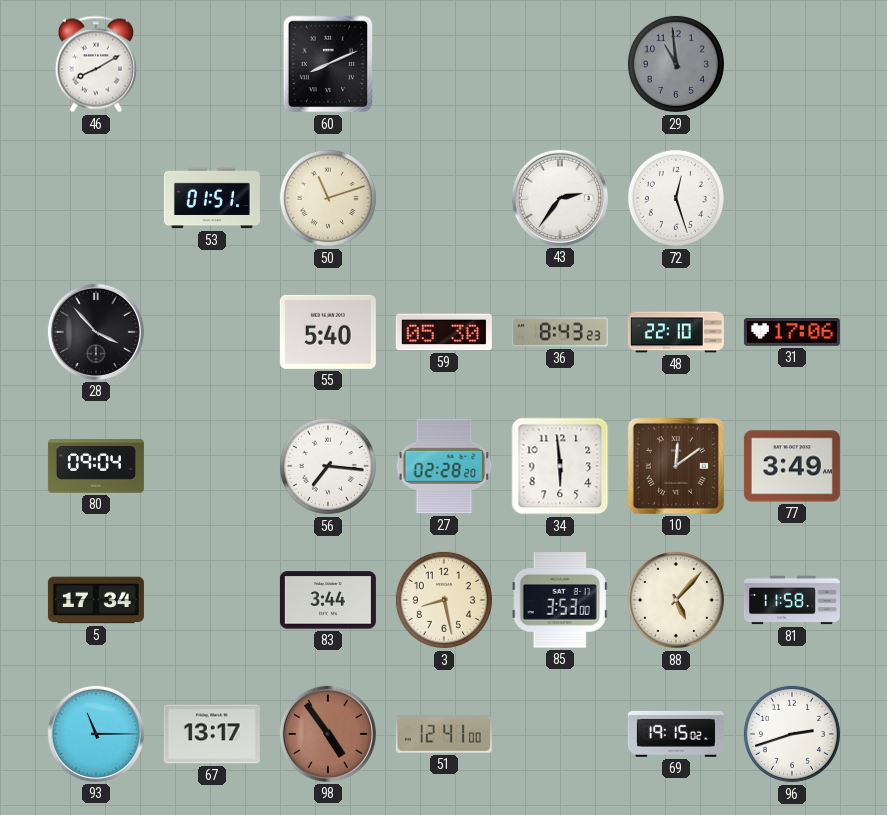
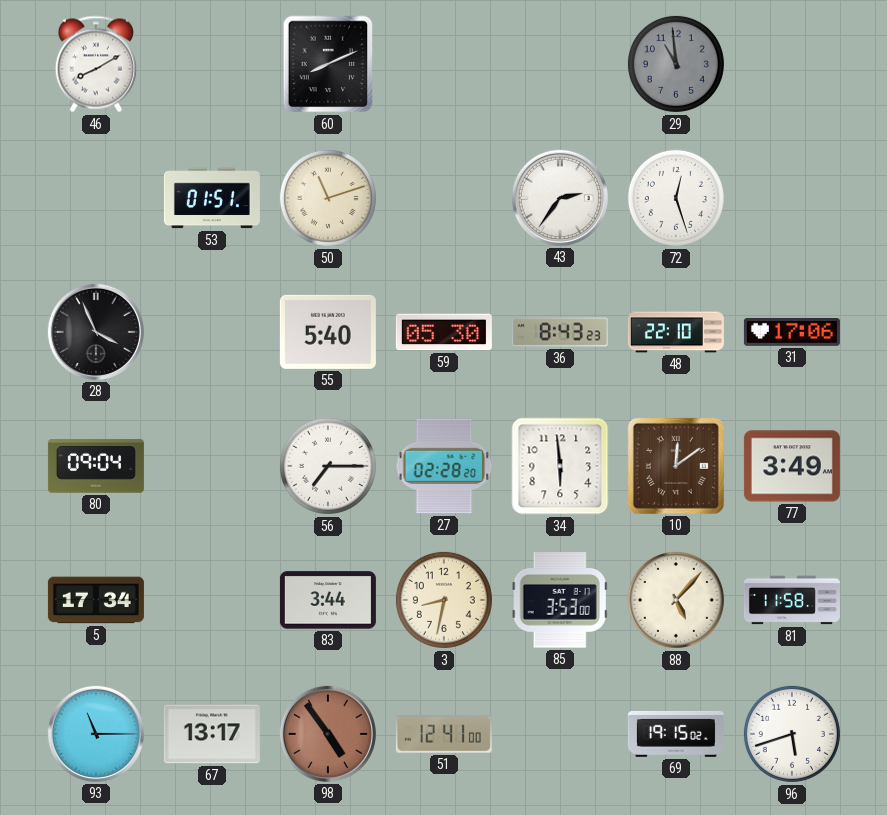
28: 3:53 -> 3:56
56: 7:16 -> 7:15
3: 8:28 -> 8:32
96: 2:42 -> 5:42
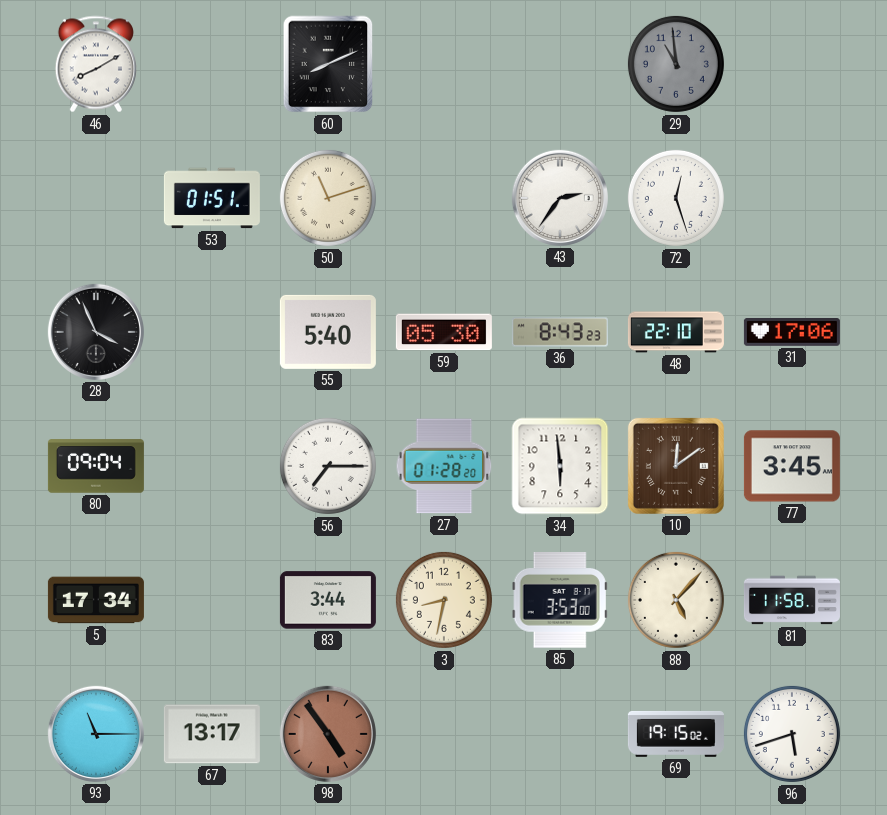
27: 02:28 -> 01:28
77: 3:49 -> 3:45
51: 12:41 -> none
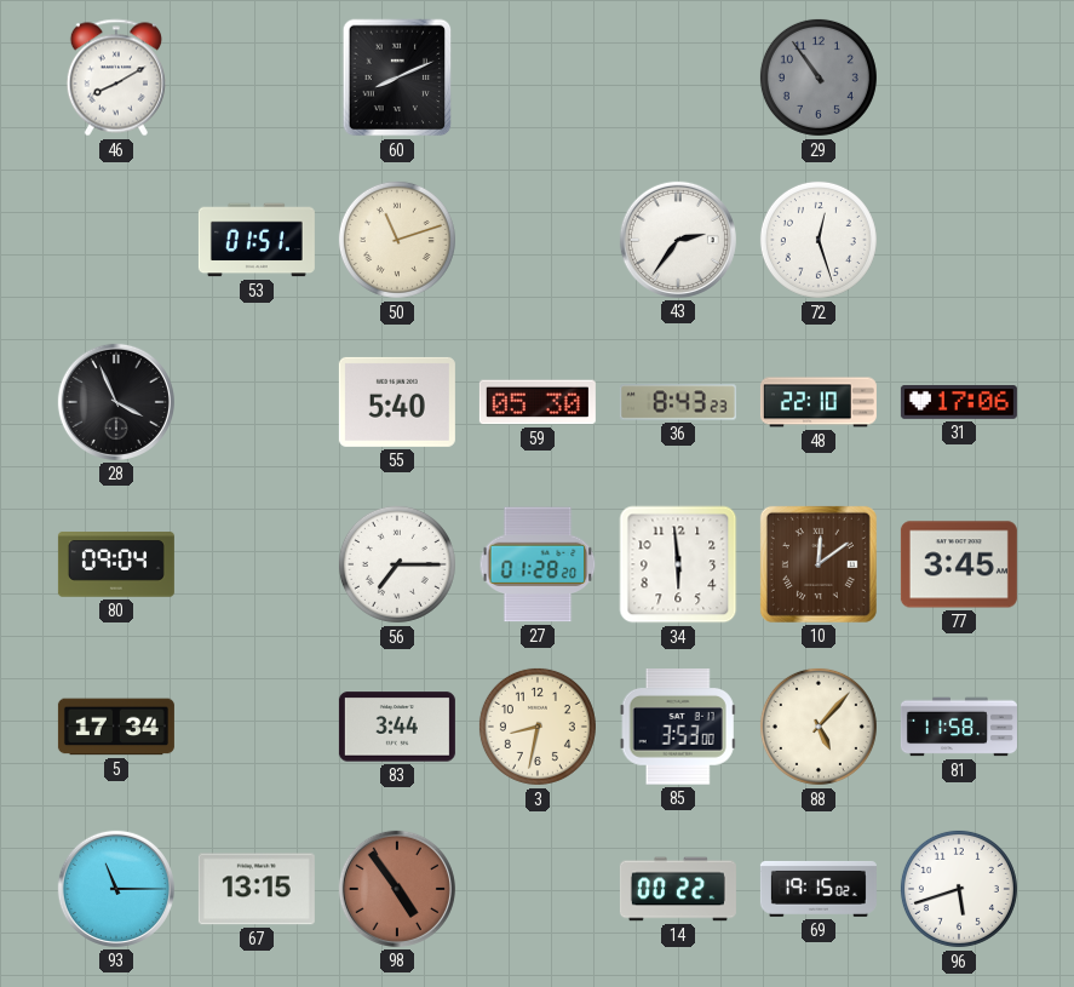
29: 10:59 -> 10:54
67: 13:17 -> 13:15
14: none -> 00:22
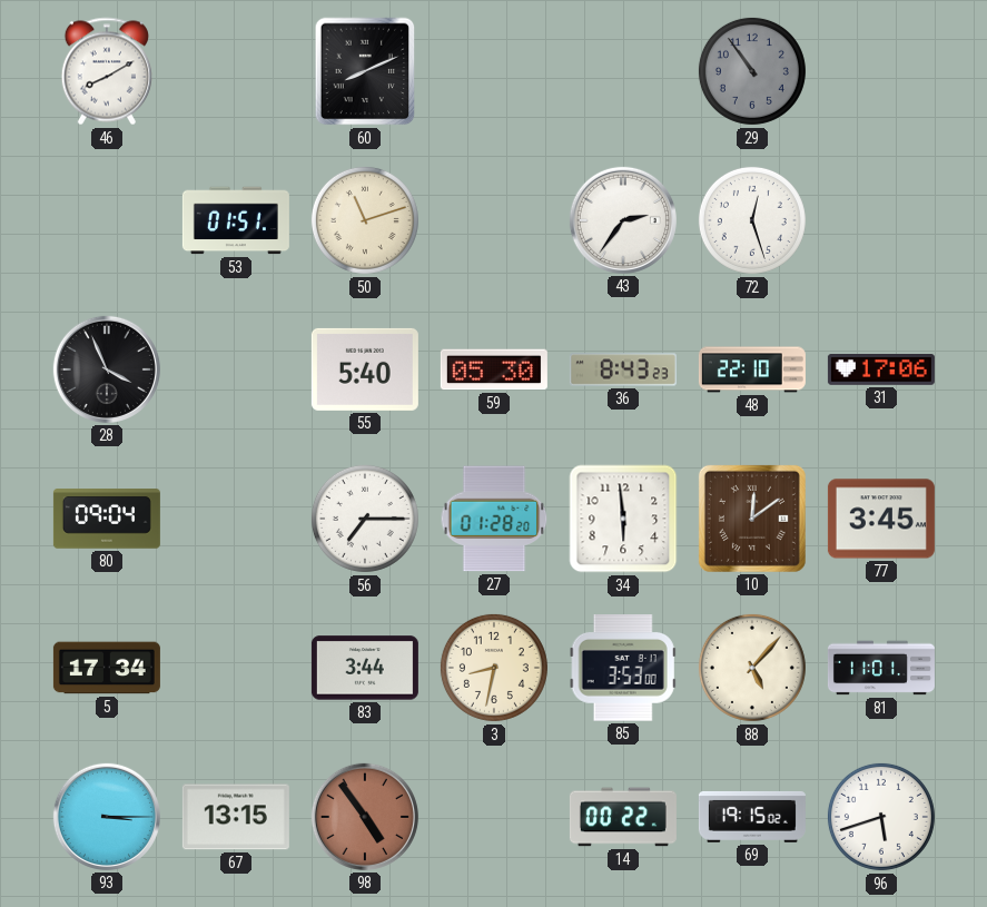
81: 11:58 -> 11:01
93: 11:15 -> 3:15
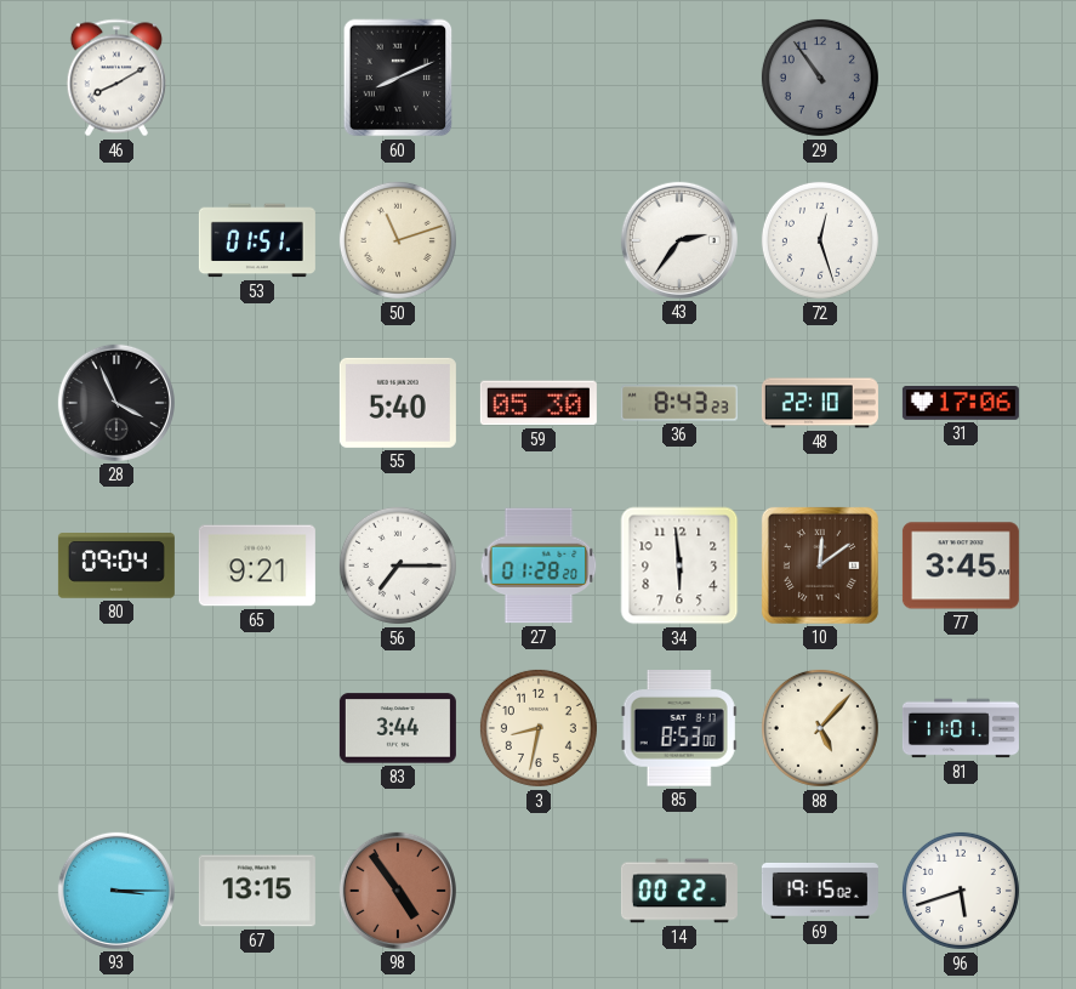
65: none -> 9:21
5: 17:34 -> none
85: 3:53 -> 8:53
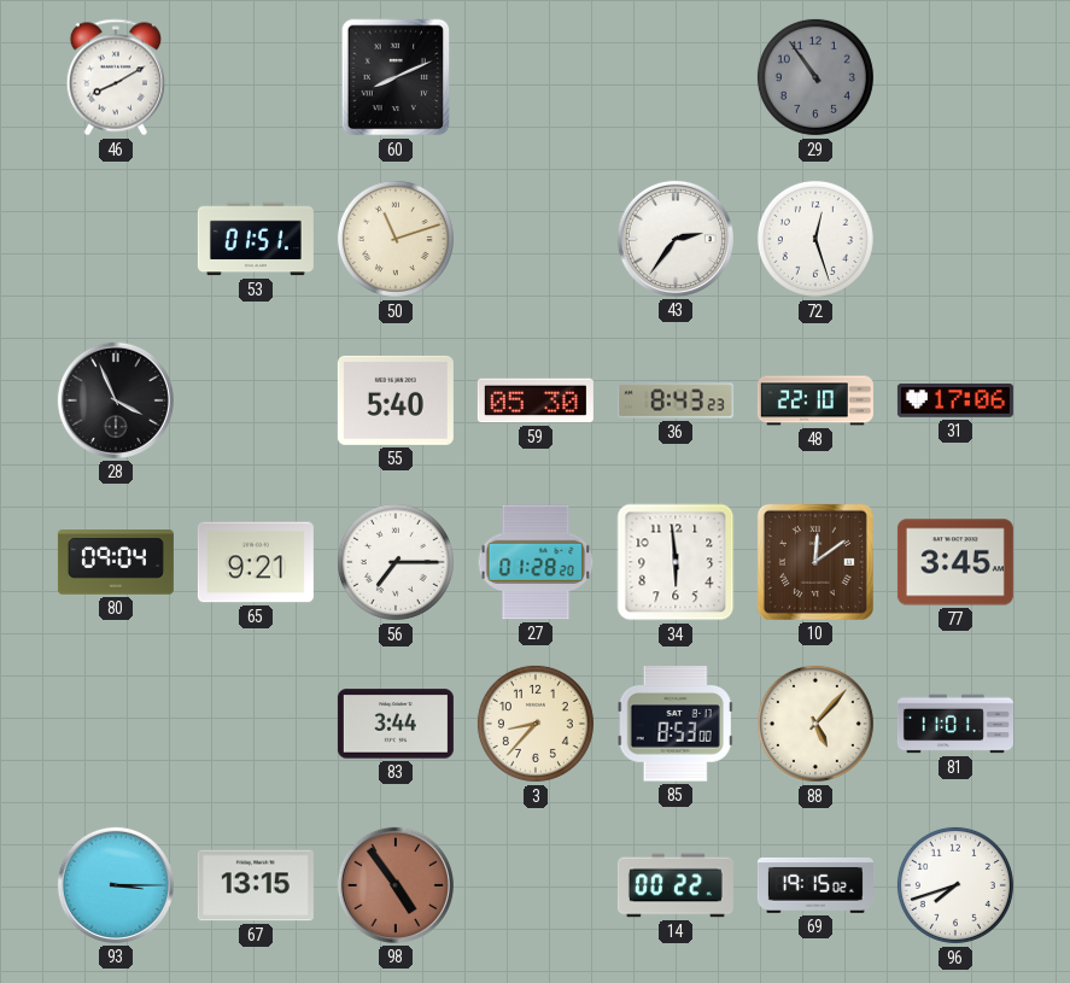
3: 8:32 -> 8:37
96: 5:42 -> 7:42
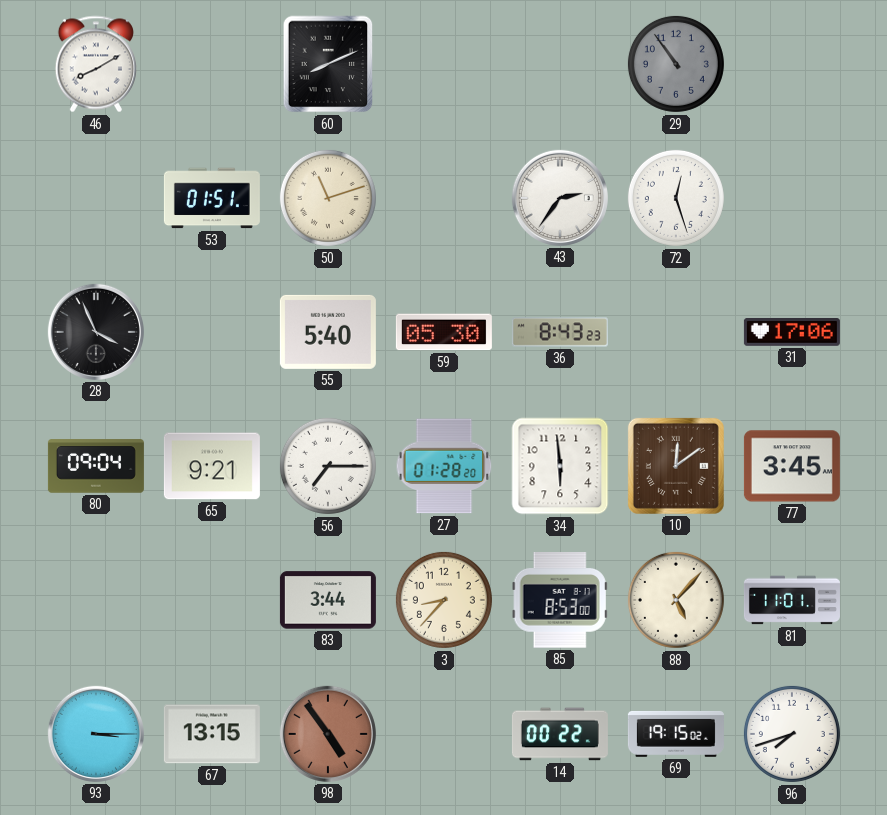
48: 22:10 -> none
